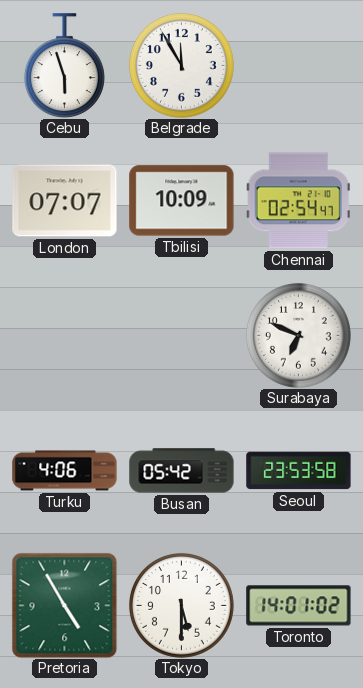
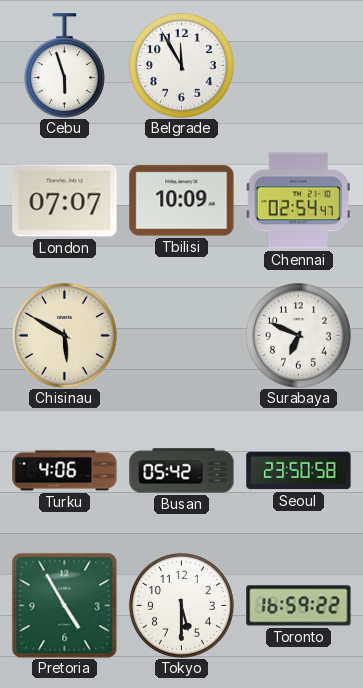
Chisinau: none -> 5:50
Seoul: 23:53 -> 23:50
Toronto: 14:01 -> 16:59
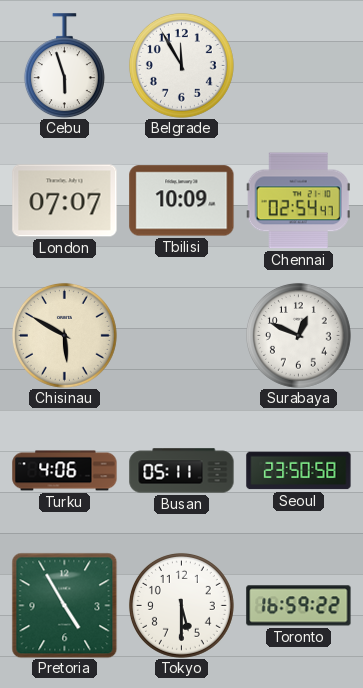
Surabaya: 6:49 -> 12:49
Busan: 05:42 -> 05:11
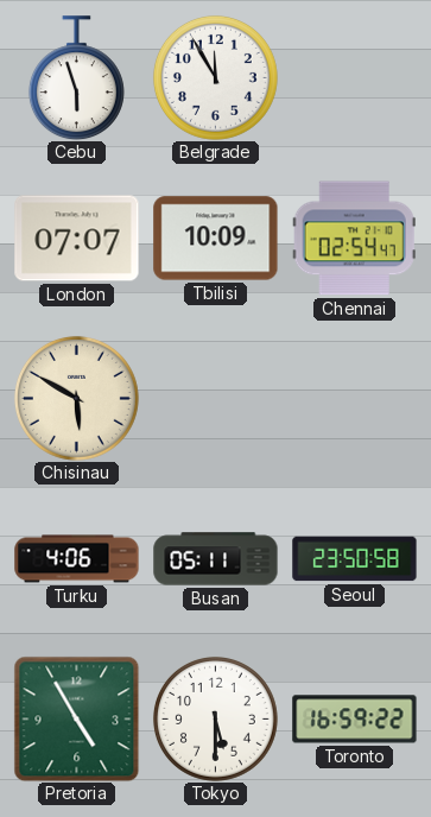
Surabaya: 12:49 -> none
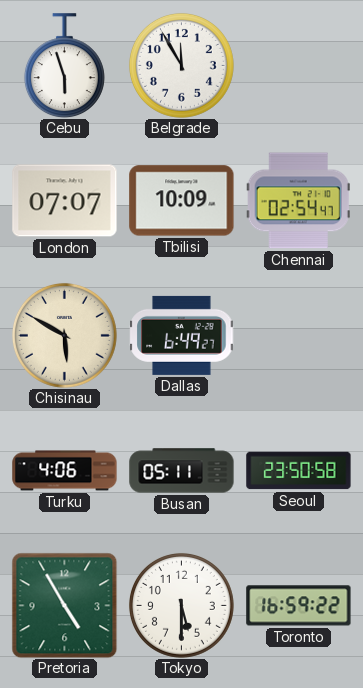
Dallas: none -> 6:49
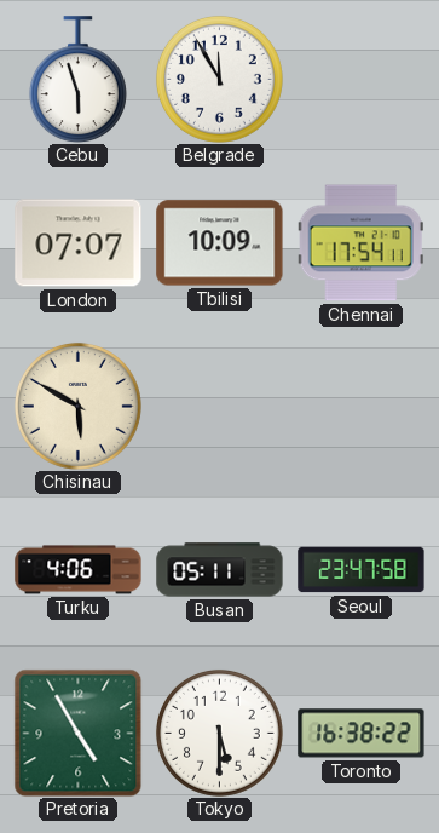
Chennai: 02:54 -> 17:54
Dallas: 6:49 -> none
Seoul: 23:50 -> 23:47
Toronto: 16:59 -> 16:38
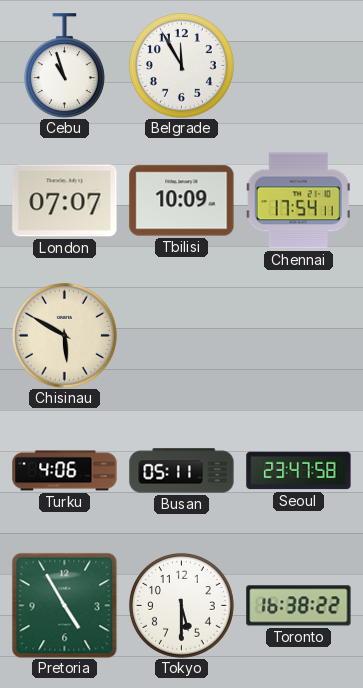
Cebu: 5:57 -> 10:57
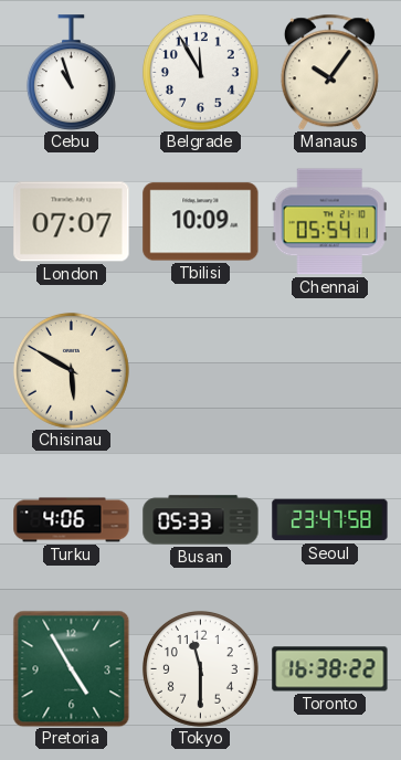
Manaus: none -> 10:06
Chennai: 17:54 -> 05:54
Busan: 05:11 -> 05:33
Tokyo: 5:30 -> 11:30
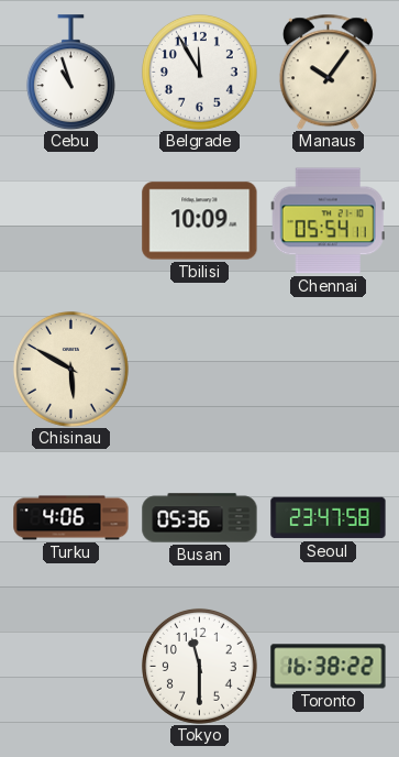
London: 07:07 -> none
Busan: 05:33 -> 05:36
Pretoria: 4:55 -> none
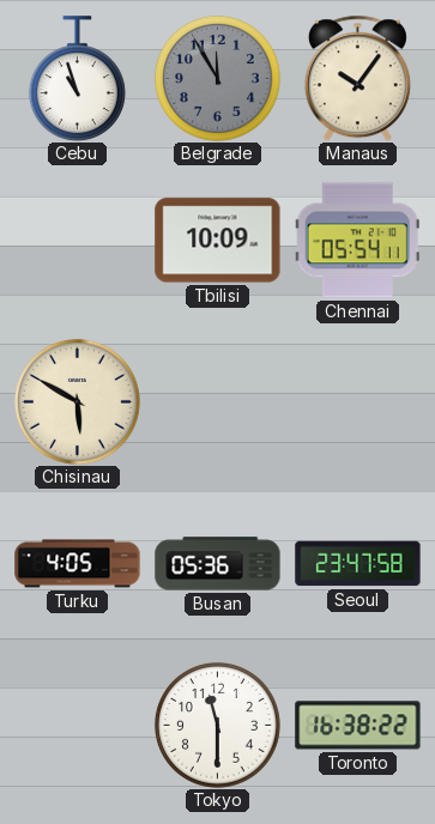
Belgrade dial: white -> grey
Turku: 4:06 -> 4:05
